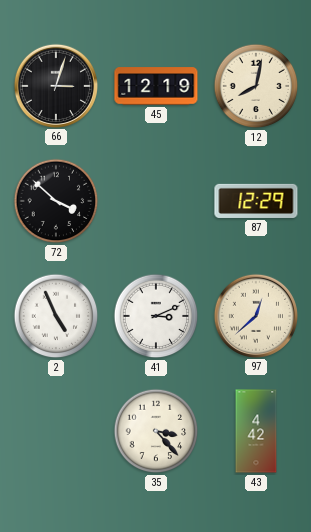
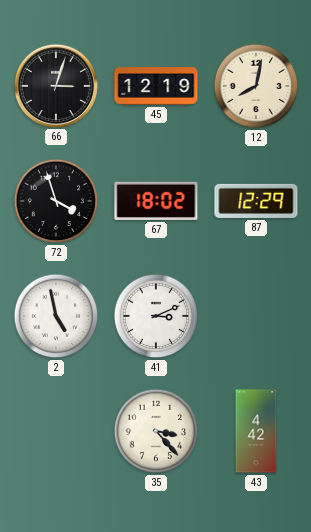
72: 3:52 -> 3:57
67: none -> 18:02
2: 4:56 -> 4:58
97: 12:38 -> none
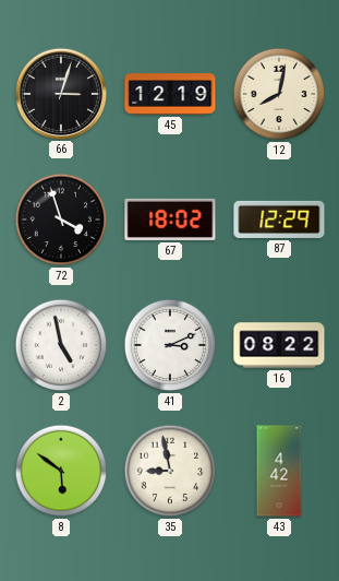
16: none -> 08:22
8: none -> 5:51
35: 3:23 -> 8:58
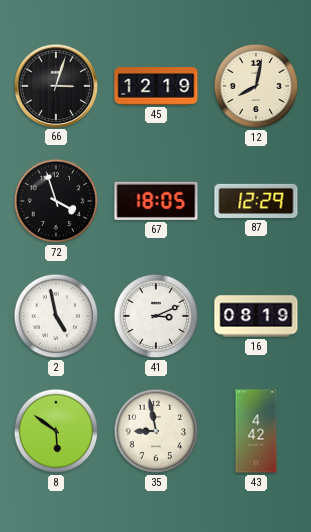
67: 18:02 -> 18:05
16: 08:22 -> 08:19
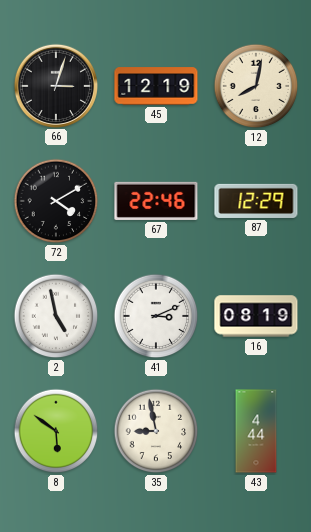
72: 3:57 -> 4:10
67: 18:05 -> 22:46
43: 4:42 -> 4:44
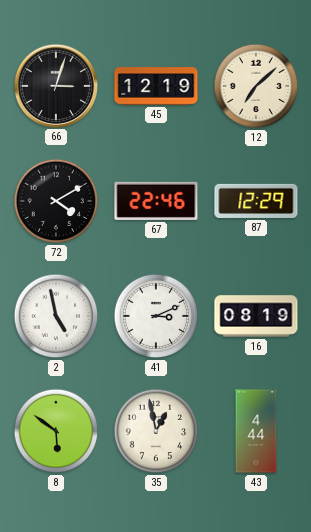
12: 8:02 -> 7:08
35: 8:58 -> 12:58
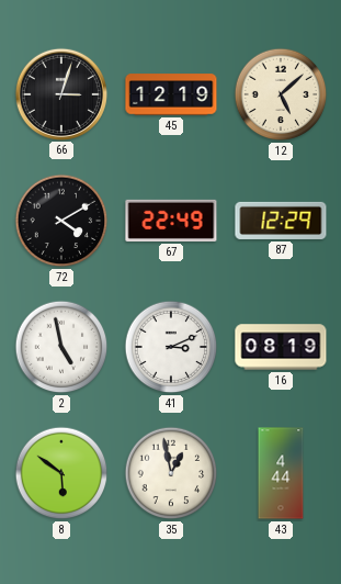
12: 7:08 -> 5:08
67: 22:46 -> 22:49
